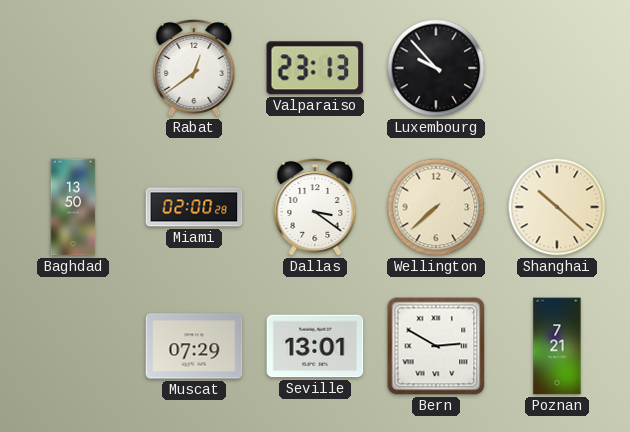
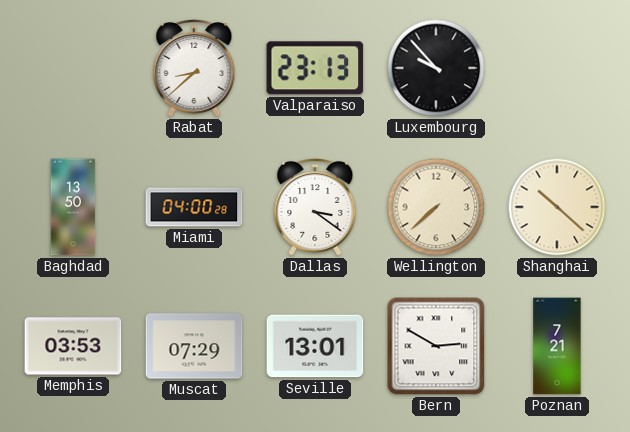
Rabat: 12:39 -> 8:38
Miami: 02:00 -> 04:00
Memphis: none -> 03:53
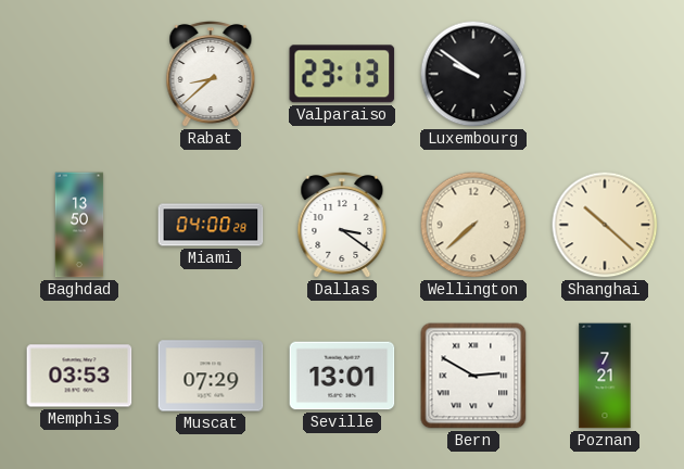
Luxembourg: 9:53 -> 9:51
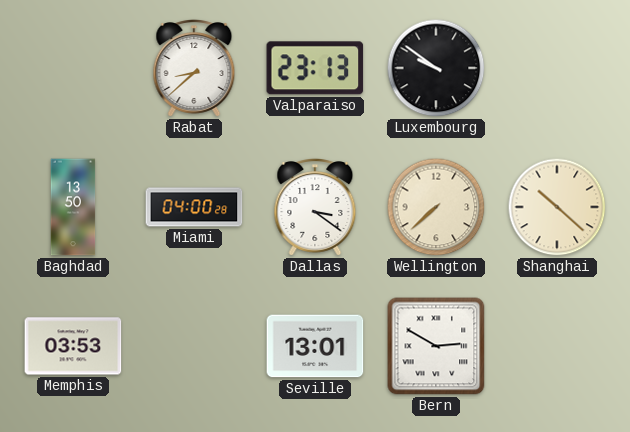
Muscat: 07:29 -> none
Poznan: 7:21 -> none
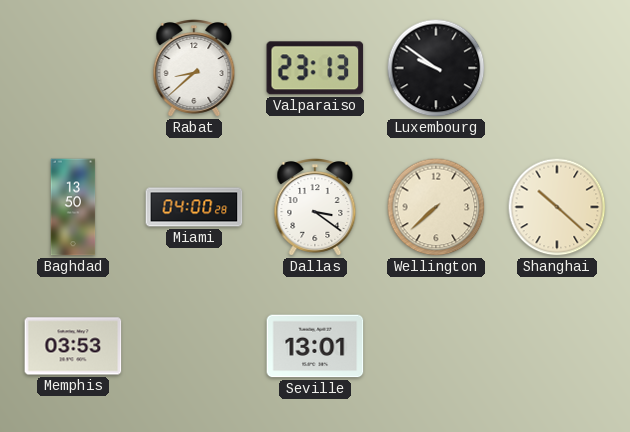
Bern: 2:50 -> none
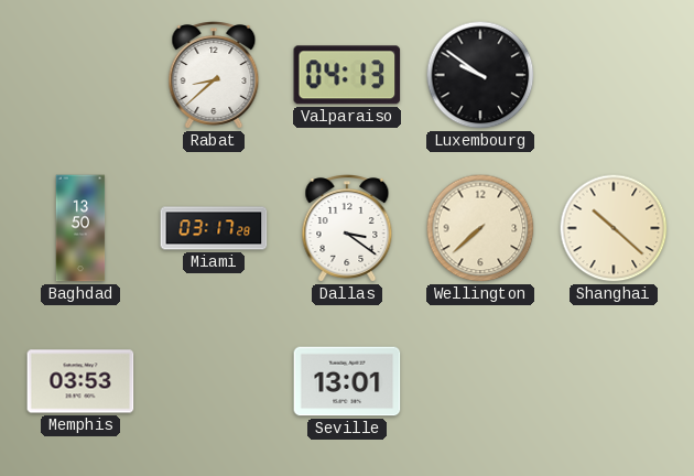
Valparaiso: 23:13 -> 04:13
Miami: 04:00 -> 03:17
